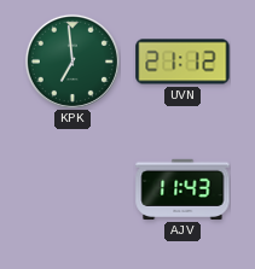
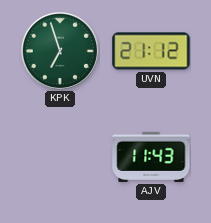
KPK: 6:59 -> 6:57
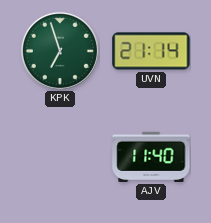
UVN: 21:12 -> 21:14
AJV: 11:43 -> 11:40
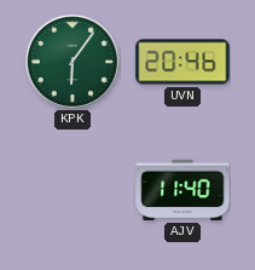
KPK: 6:57 -> 6:06
UVN: 21:14 -> 20:46
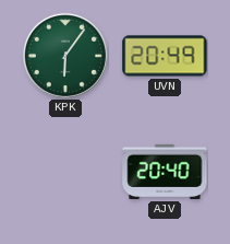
UVN: 20:46 -> 20:49
AJV: 11:40 -> 20:40
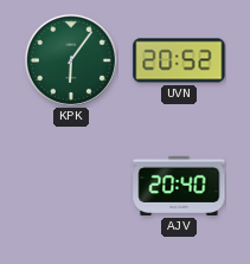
UVN: 20:49 -> 20:52
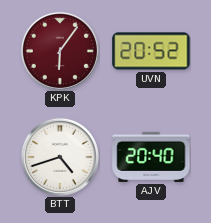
KPK dial: green -> burgundy
BTT: none -> 4:42
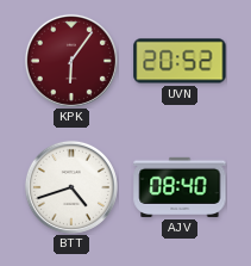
AJV: 20:40 -> 08:40
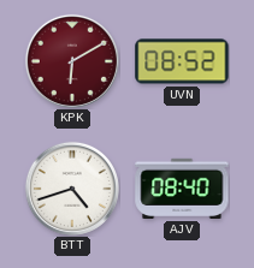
KPK: 6:06 -> 6:10
UVN: 20:52 -> 08:52
